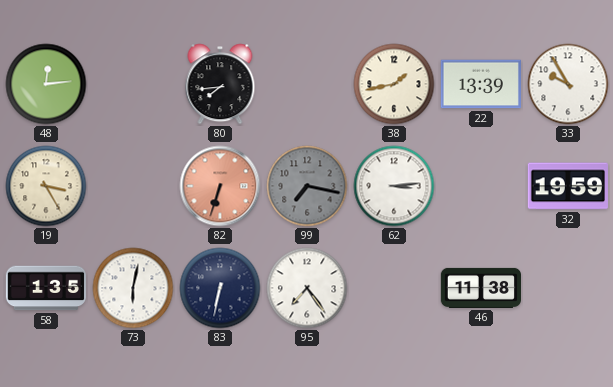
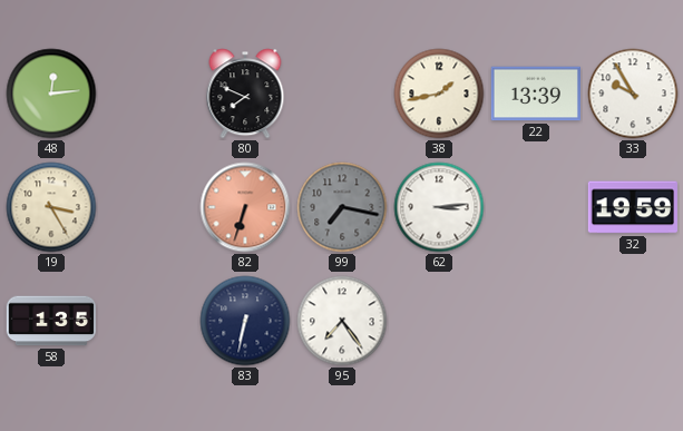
80: 7:44 -> 7:49
73: 6:02 -> none
46: 11:38 -> none
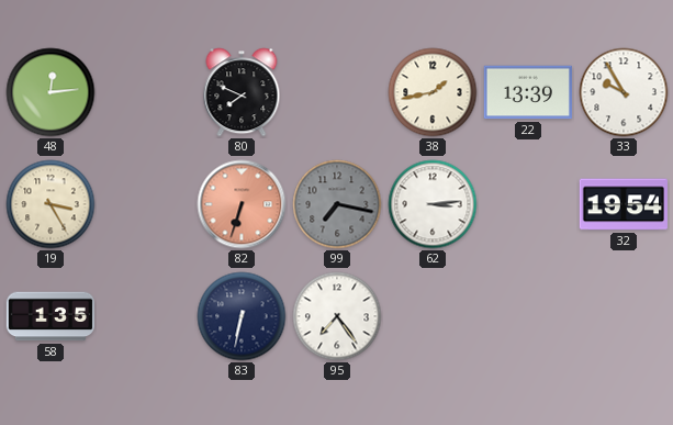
32: 19:59 -> 19:54
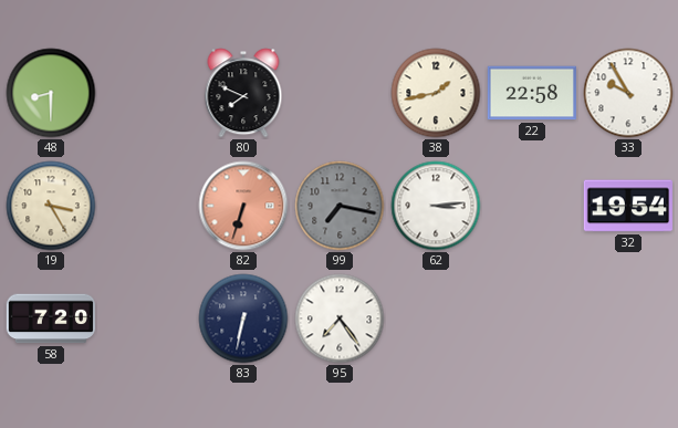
48: 12:14 -> 8:30
22: 13:39 -> 22:58
58: 1:35 -> 7:20
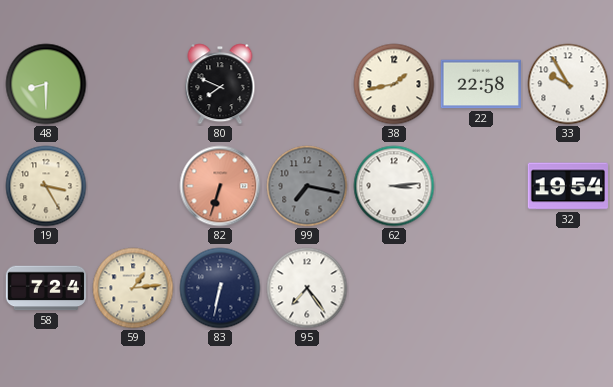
58: 7:20 -> 7:24
59: none -> 1:14
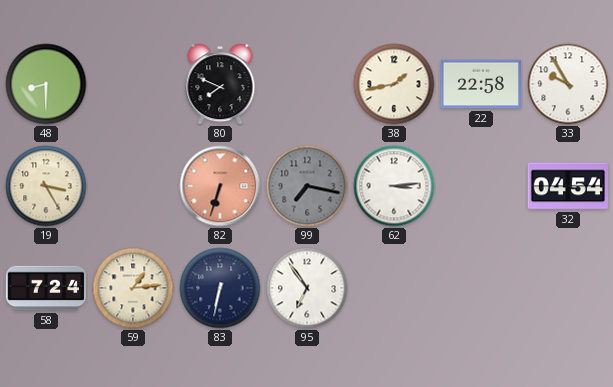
32: 19:54 -> 04:54
95: 7:24 -> 6:54
